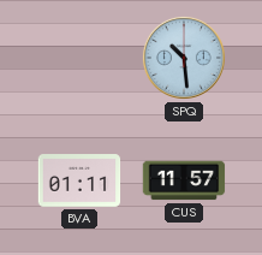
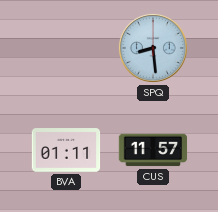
SPQ: 10:29 -> 8:29
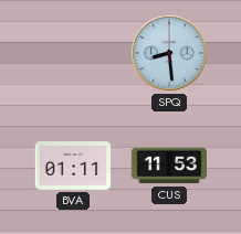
CUS: 11:57 -> 11:53
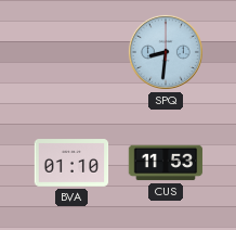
SPQ: 8:29 -> 8:31
BVA: 01:11 -> 01:10
